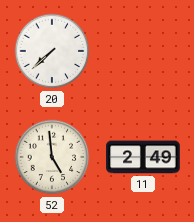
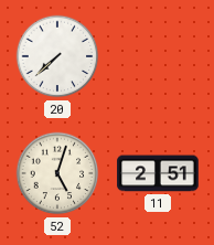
52: 4:59 -> 5:03
11: 2:49 -> 2:51
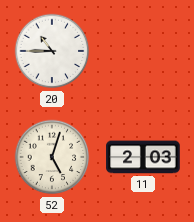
20: 7:38 -> 10:45
11: 2:51 -> 2:03
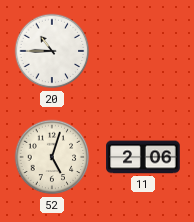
11: 2:03 -> 2:06
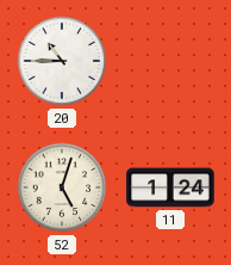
11: 2:06 -> 1:24
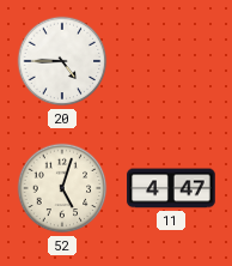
20: 10:45 -> 4:45
11: 1:24 -> 4:47
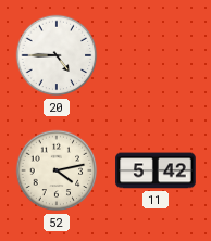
52: 5:03 -> 4:13
11: 4:47 -> 5:42
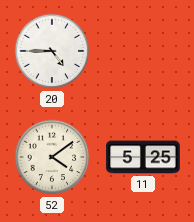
52: 4:13 -> 4:09
11: 5:42 -> 5:25
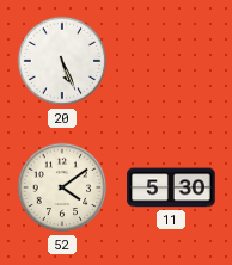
20: 4:45 -> 5:26
11: 5:25 -> 5:30
